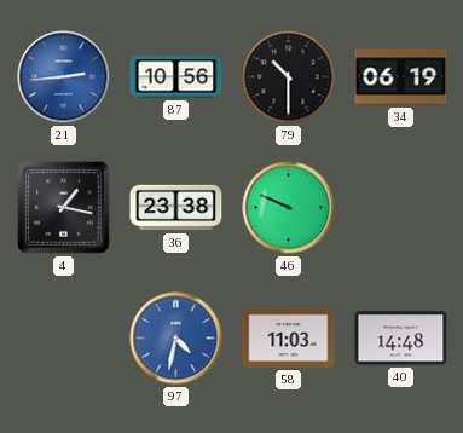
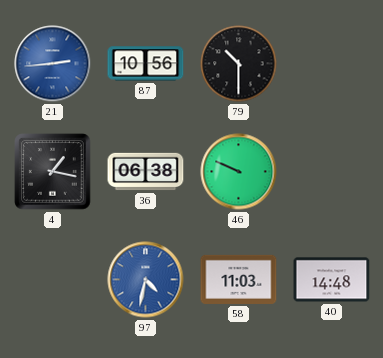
34: 06:19 -> none
36: 23:38 -> 06:38
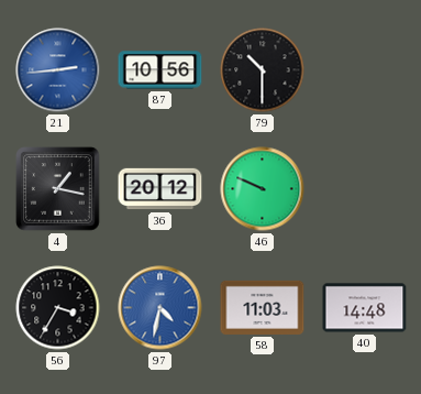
36: 06:38 -> 20:12
56: none -> 3:35
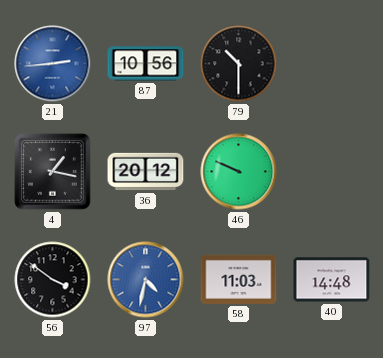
56: 3:35 -> 3:51
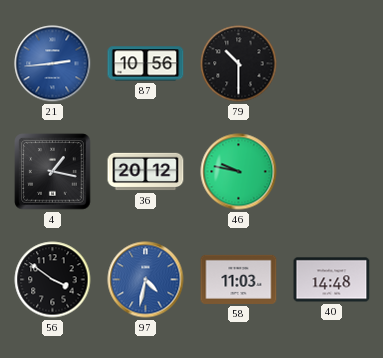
46: 9:49 -> 9:47
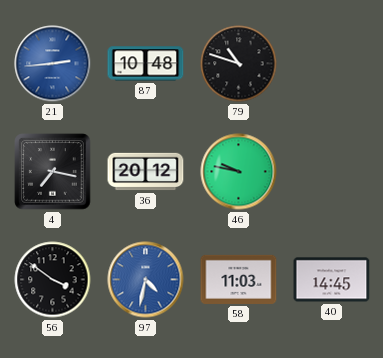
87: 10:56 -> 10:48
79: 10:30 -> 10:48
4: 1:17 -> 7:17
40: 14:48 -> 14:45
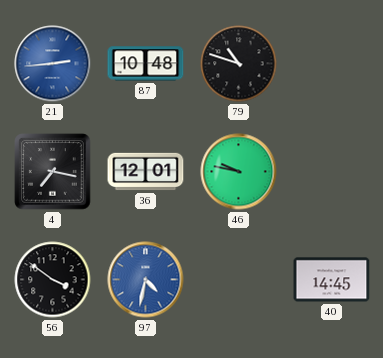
36: 20:12 -> 12:01
58: 11:03 -> none
